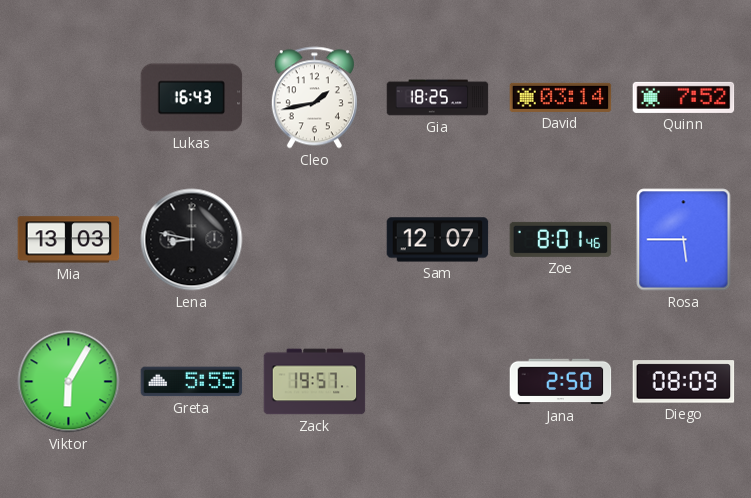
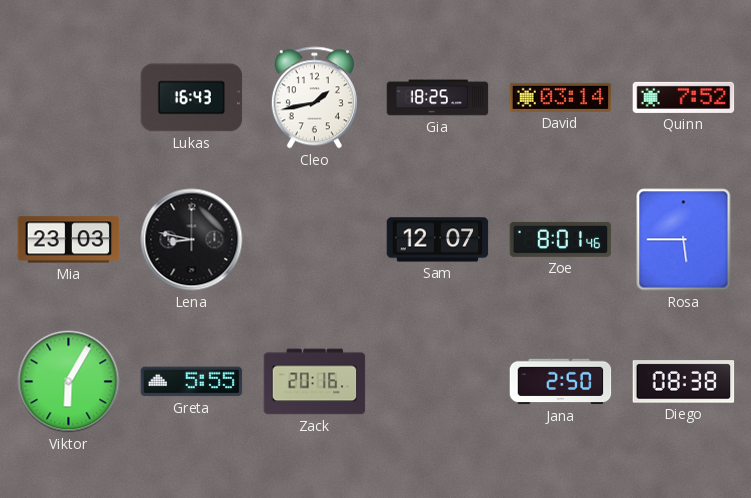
Mia: 13:03 -> 23:03
Zack: 19:57 -> 20:16
Diego: 08:09 -> 08:38
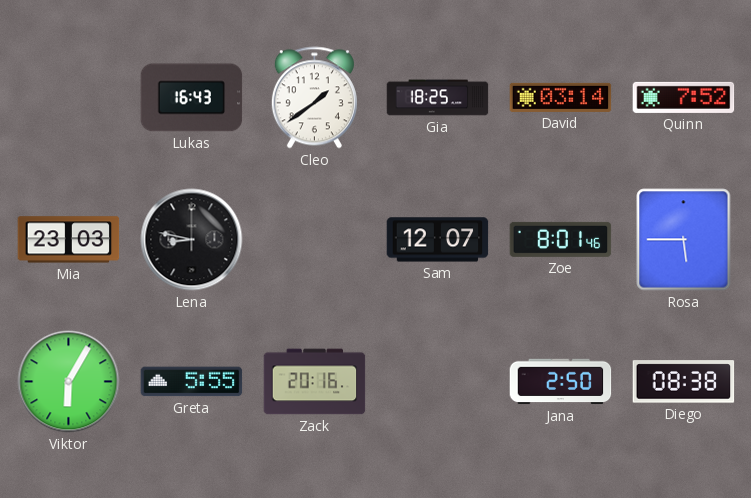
Cleo: 1:43 -> 1:39
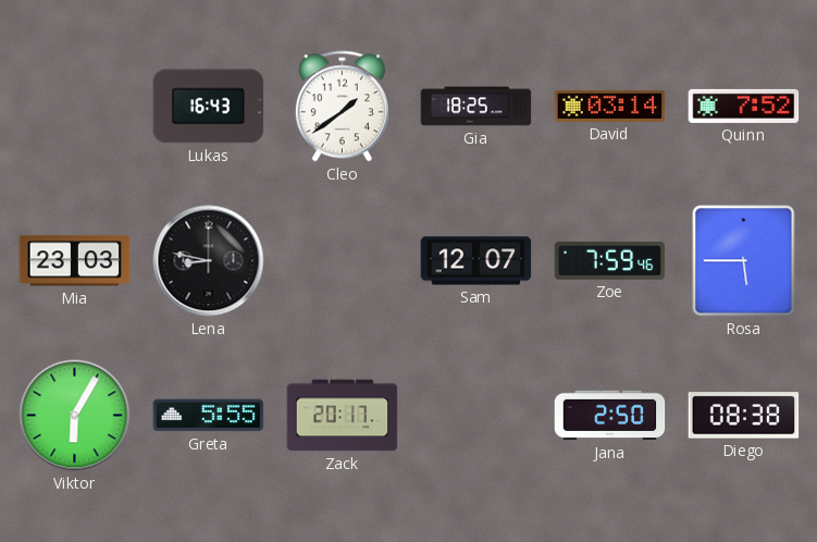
Zoe: 8:01 -> 7:59
Zack: 20:16 -> 20:17
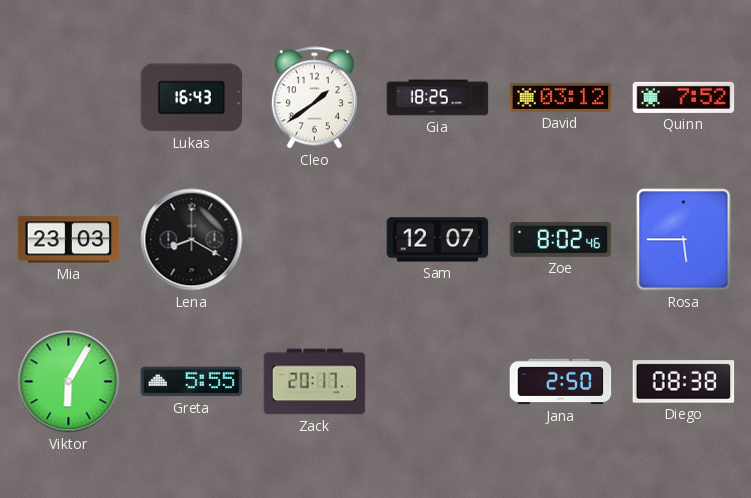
David: 03:14 -> 03:12
Lena: 8:47 -> 8:20
Zoe: 7:59 -> 8:02
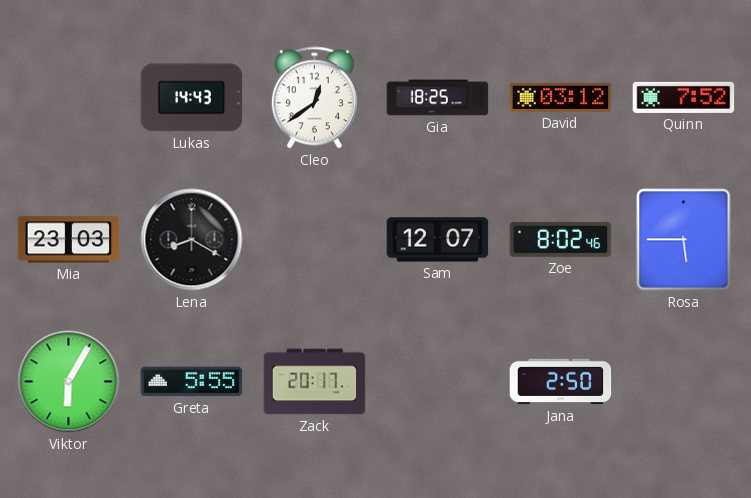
Lukas: 16:43 -> 14:43
Cleo: 1:39 -> 12:39
Diego: 08:38 -> none
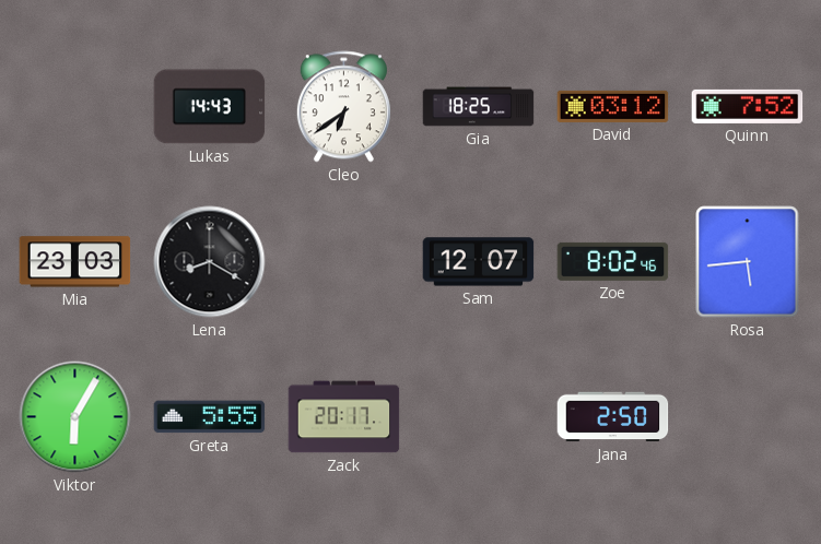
Cleo: 12:39 -> 6:39
Rosa: 5:45 -> 5:44
